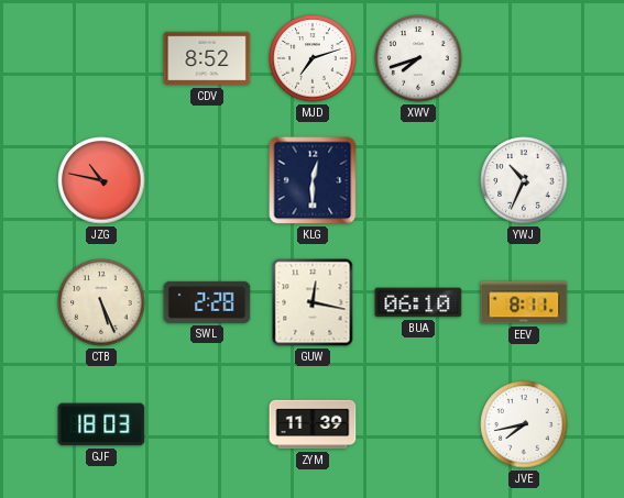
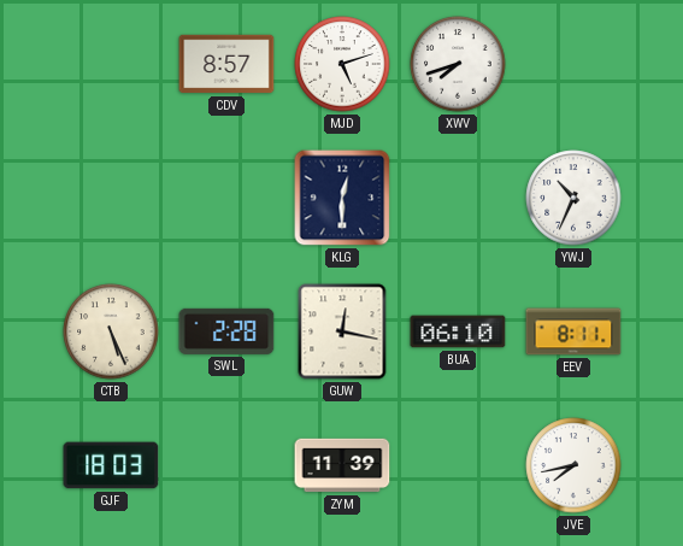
CDV: 8:52 -> 8:57
MJD: 7:12 -> 5:12
JZG: 10:47 -> none
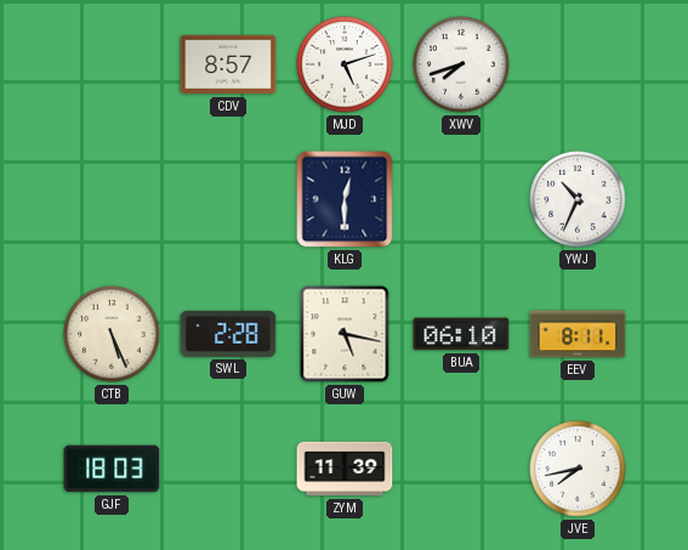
GUW: 12:17 -> 5:17
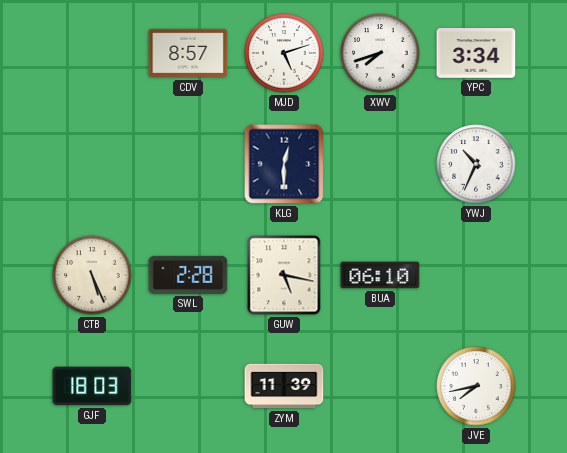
YPC: none -> 3:34
EEV: 8:11 -> none
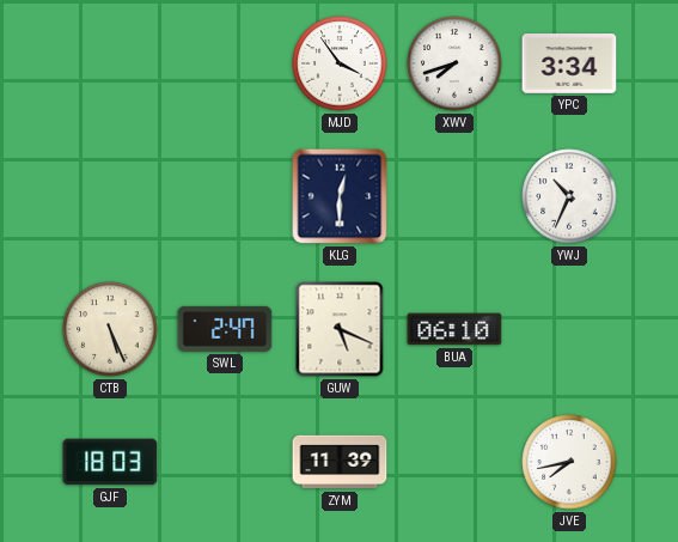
CDV: 8:57 -> none
MJD: 5:12 -> 3:54
SWL: 2:28 -> 2:47
GUW: 5:17 -> 5:19
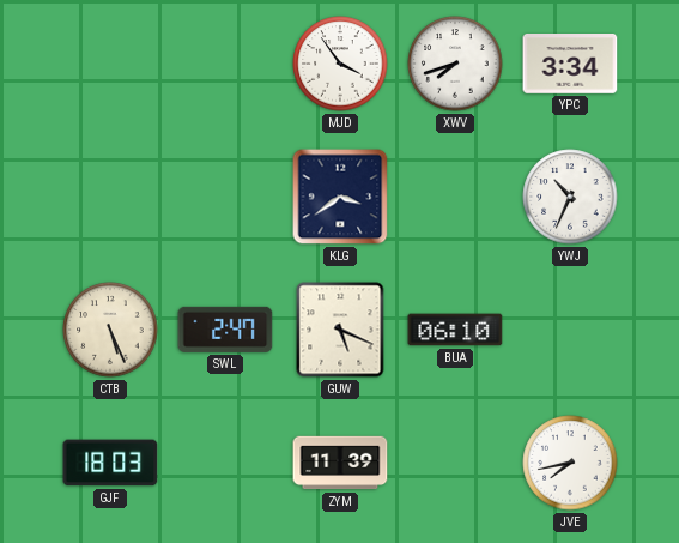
KLG: 12:30 -> 3:39
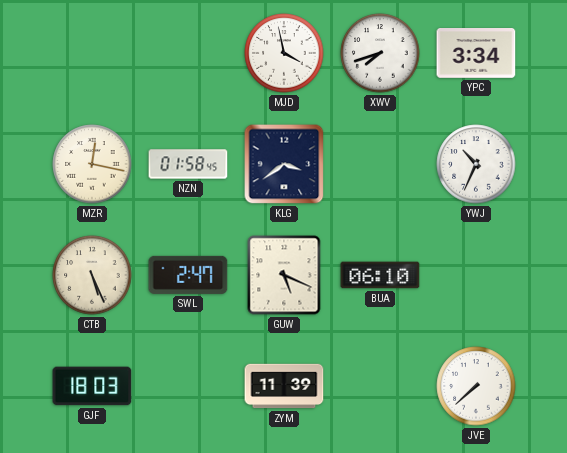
MJD: 3:54 -> 3:58
MZR: none -> 12:17
NZN: none -> 01:58
JVE: 7:43 -> 7:38
